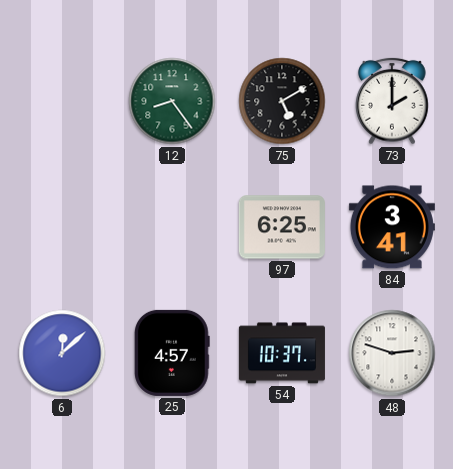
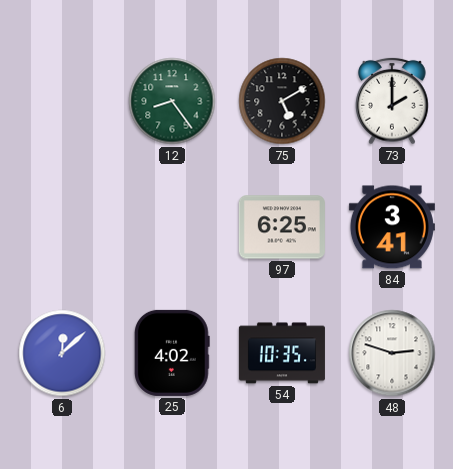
25: 4:57 -> 4:02
54: 10:37 -> 10:35
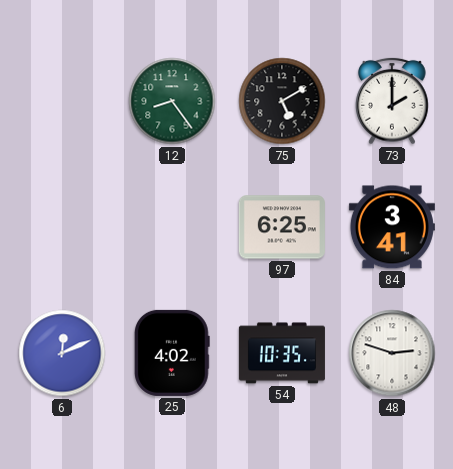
6: 12:08 -> 12:11
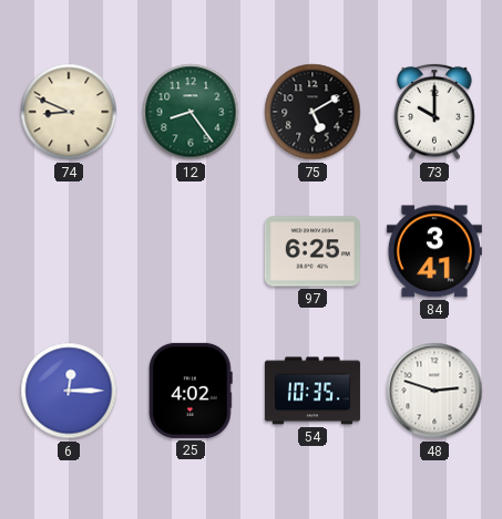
74: none -> 8:49
73: 2:00 -> 10:00
6: 12:11 -> 12:15
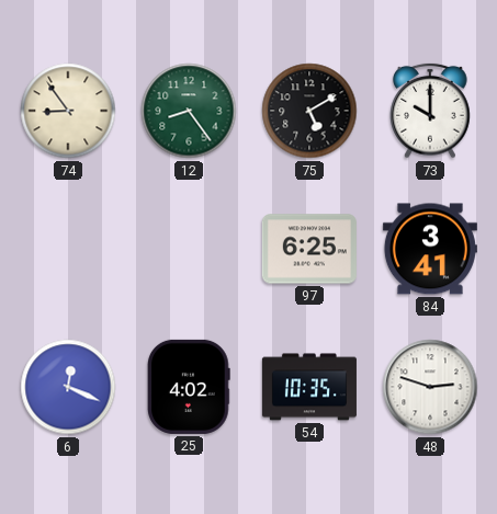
74: 8:49 -> 8:54
6: 12:15 -> 12:19
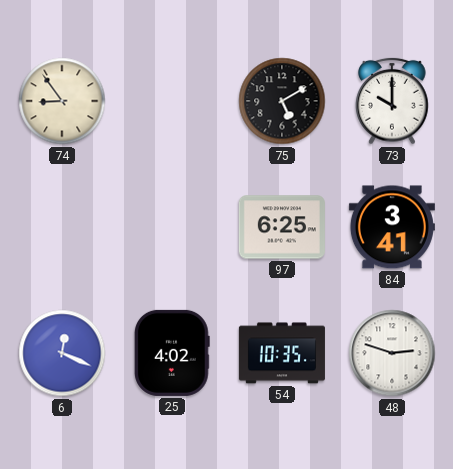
12: 8:24 -> none
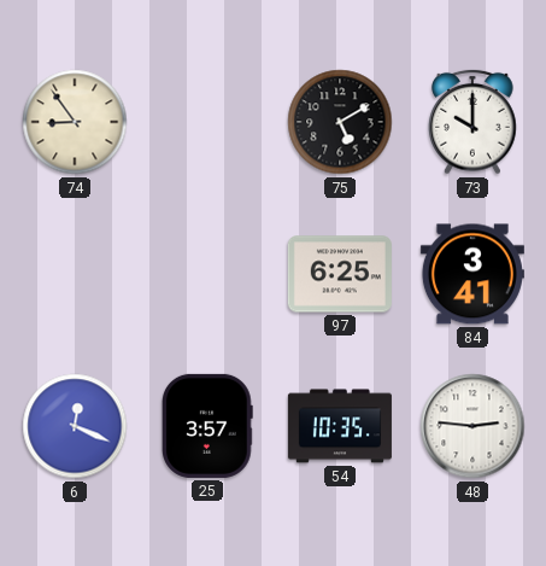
25: 4:02 -> 3:57
48: 2:48 -> 2:46
